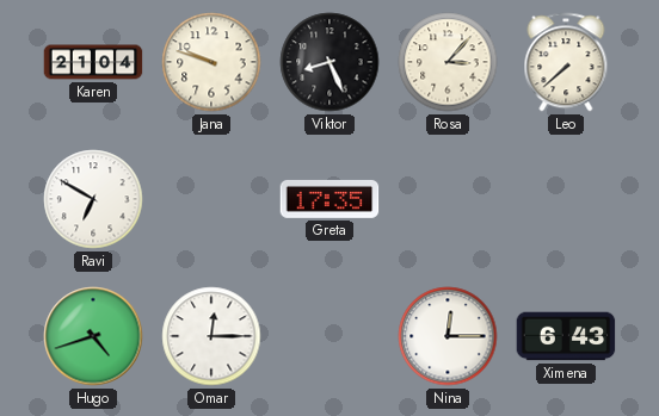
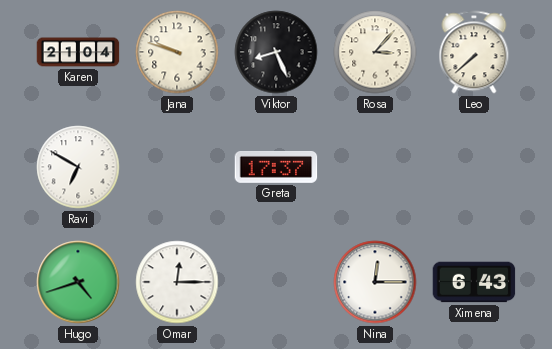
Greta: 17:35 -> 17:37
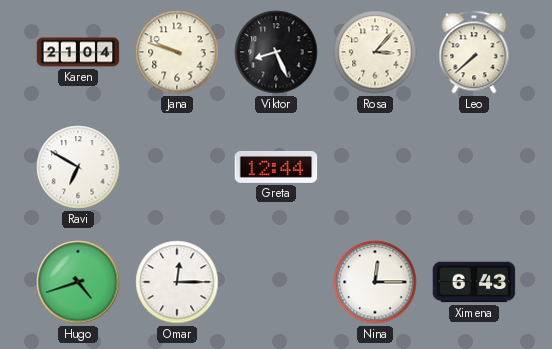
Greta: 17:37 -> 12:44
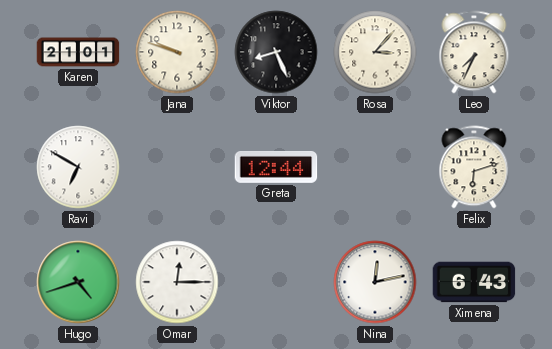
Karen: 21:04 -> 21:01
Leo: 7:38 -> 7:34
Felix: none -> 6:12
Nina: 12:15 -> 12:13
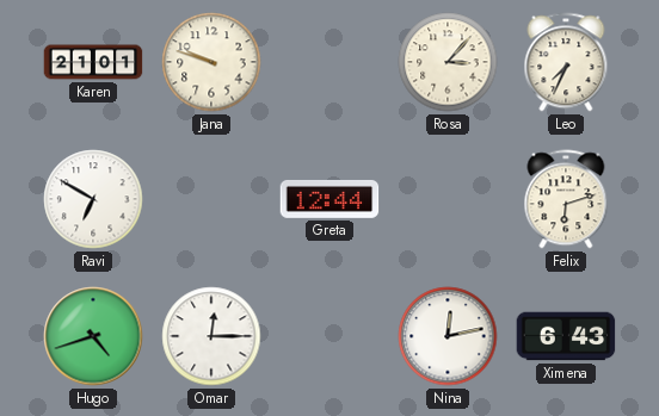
Viktor: 8:26 -> none
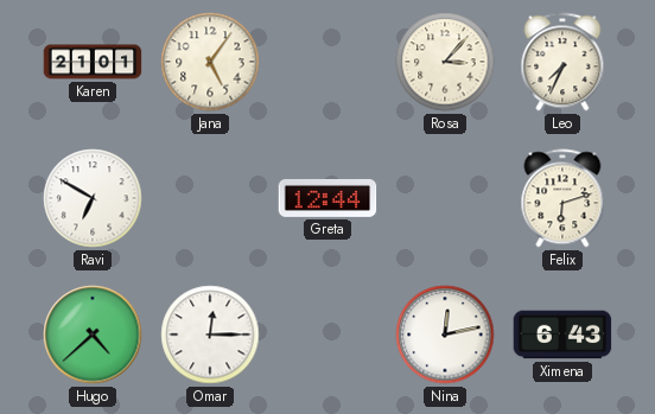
Jana: 9:48 -> 5:06
Hugo: 4:42 -> 4:38
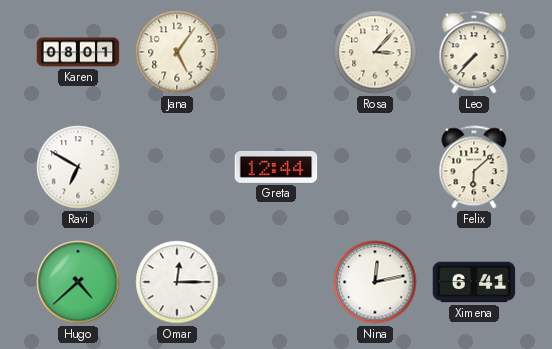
Karen: 21:01 -> 08:01
Leo: 7:34 -> 7:37
Felix: 6:12 -> 6:08
Ximena: 6:43 -> 6:41
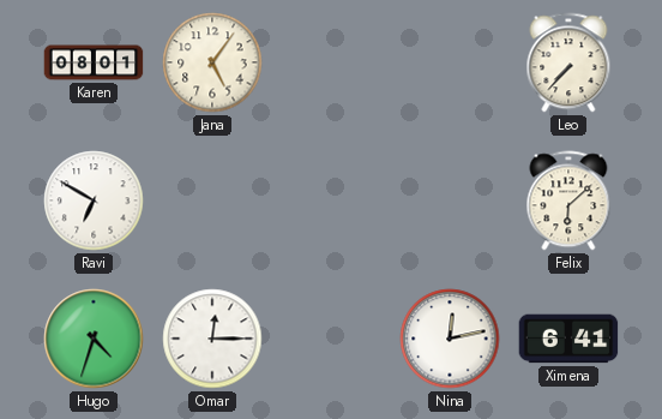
Rosa: 3:07 -> none
Greta: 12:44 -> none
Hugo: 4:38 -> 4:33
